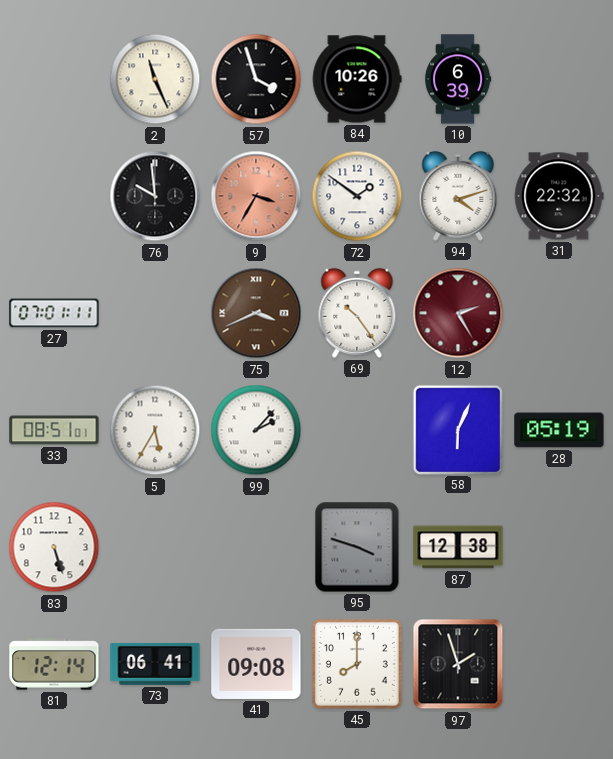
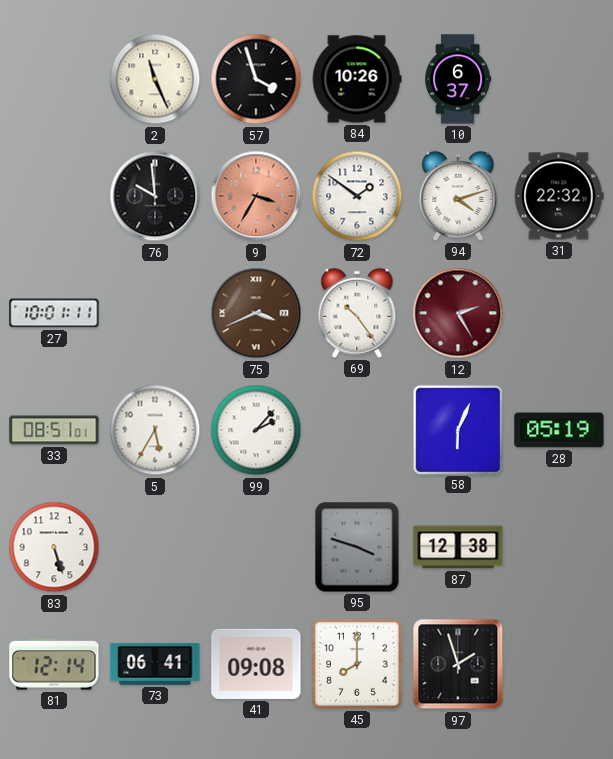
10: 6:39 -> 6:37
27: 07:01 -> 10:01
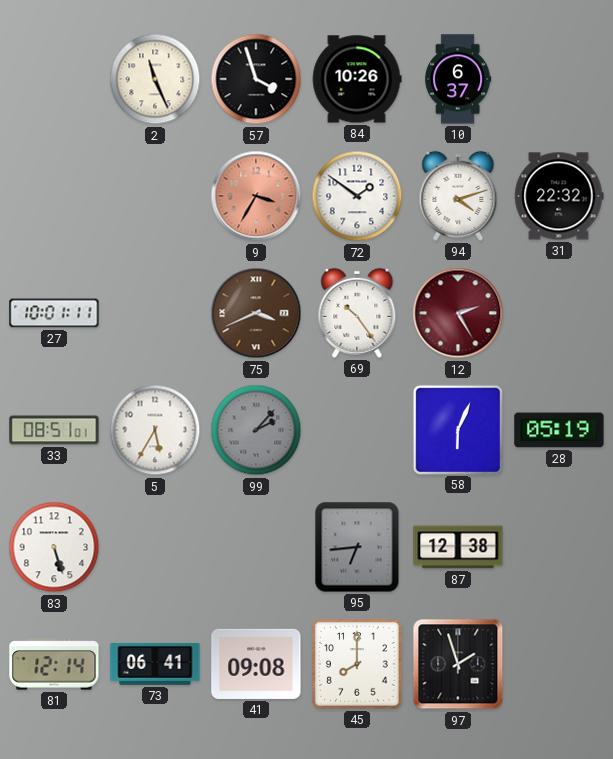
76: 9:59 -> none
99 dial: white -> grey
95: 3:48 -> 6:44
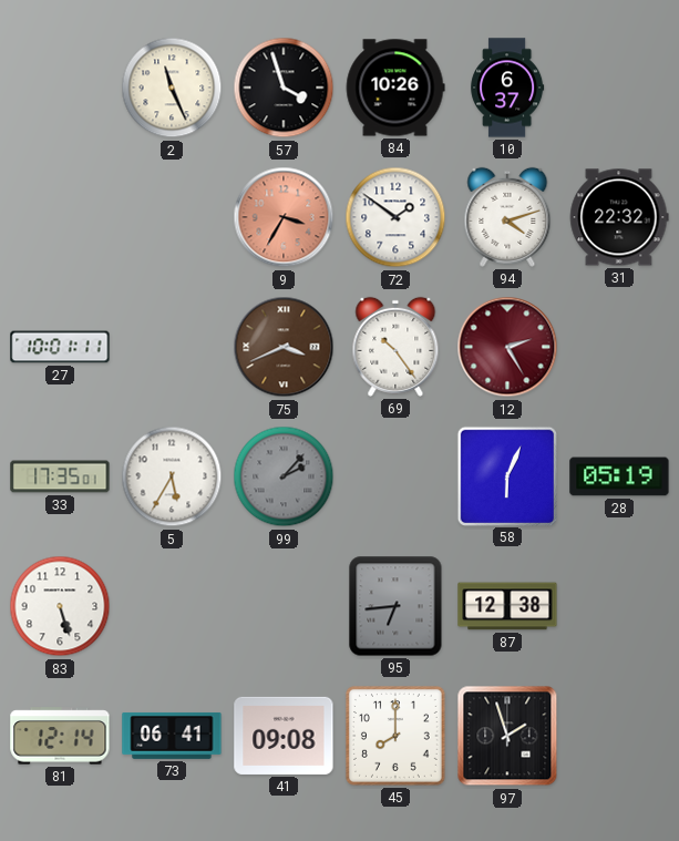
33: 08:51 -> 17:35
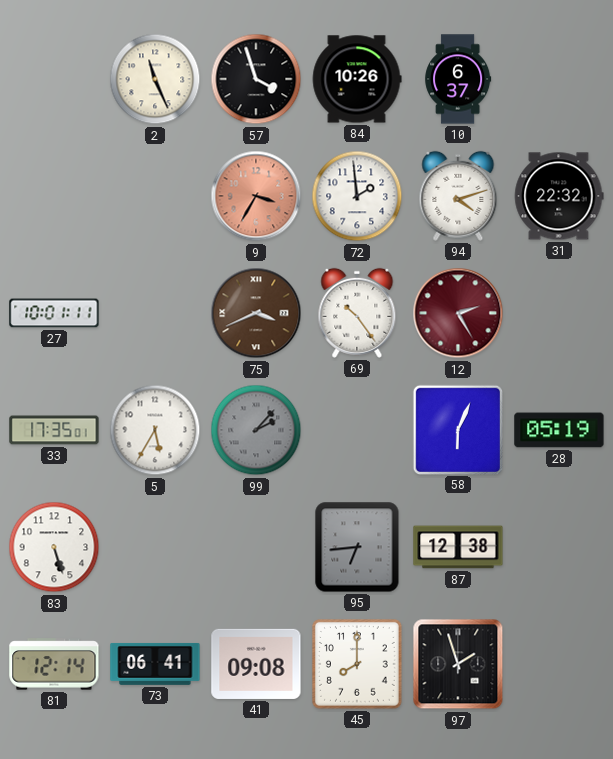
72: 1:51 -> 1:59
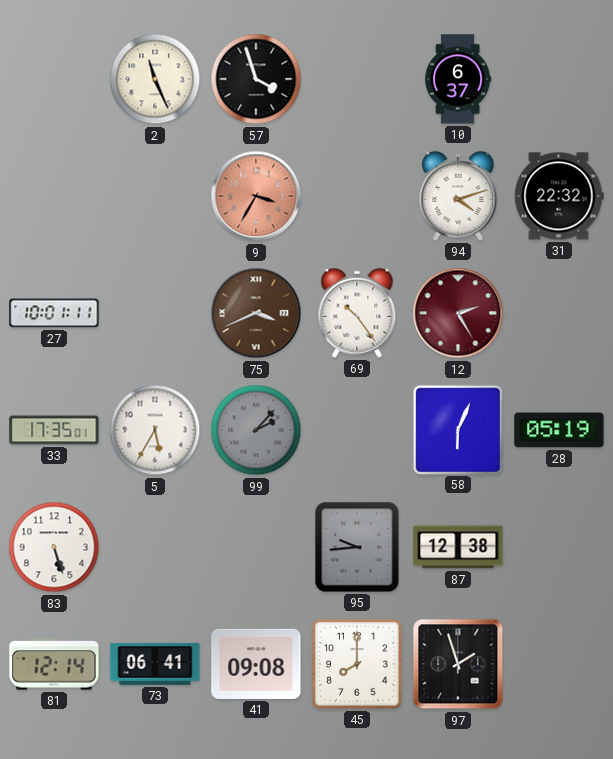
84: 10:26 -> none
72: 1:59 -> none
95: 6:44 -> 9:44
